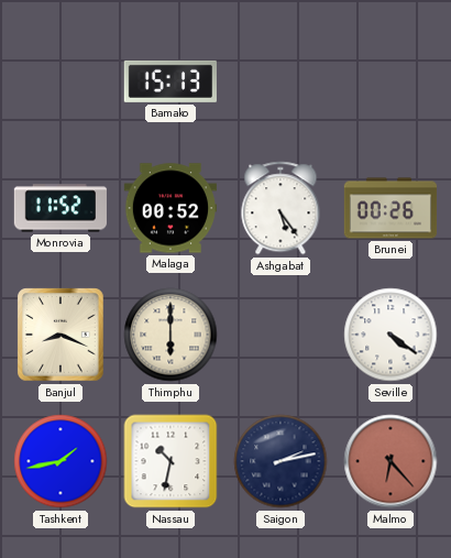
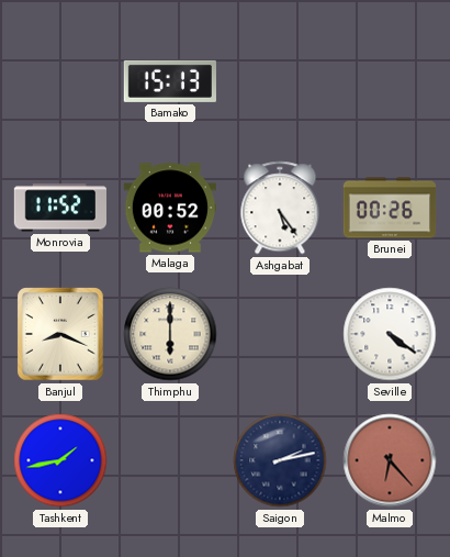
Nassau: 10:32 -> none
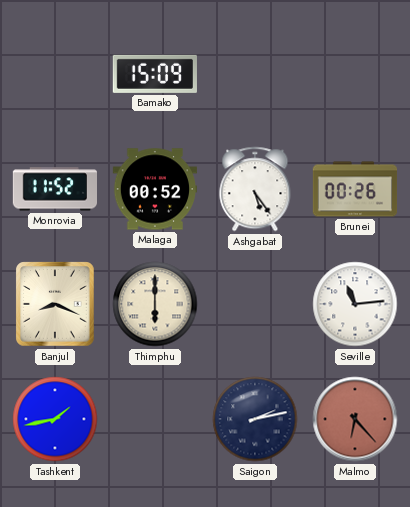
Bamako: 15:13 -> 15:09
Seville: 4:21 -> 11:14
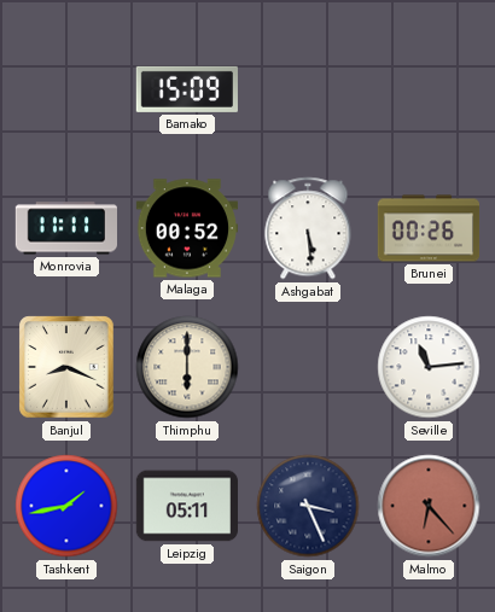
Monrovia: 11:52 -> 11:11
Ashgabat: 5:24 -> 5:29
Leipzig: none -> 05:11
Saigon: 2:13 -> 3:26
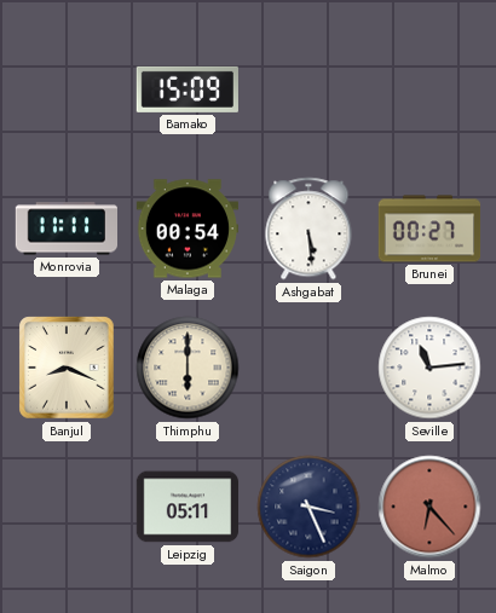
Malaga: 00:52 -> 00:54
Brunei: 00:26 -> 00:27
Tashkent: 1:43 -> none
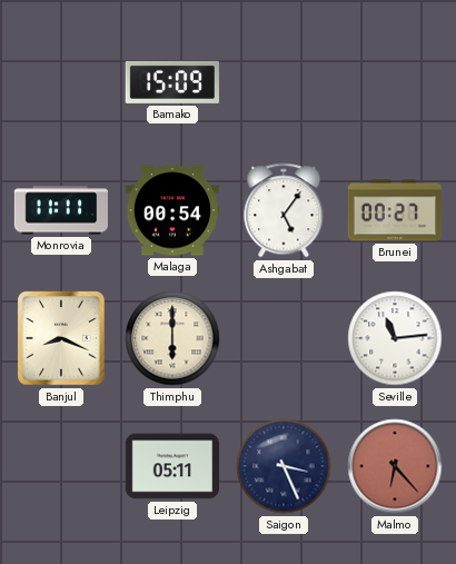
Ashgabat: 5:29 -> 5:06
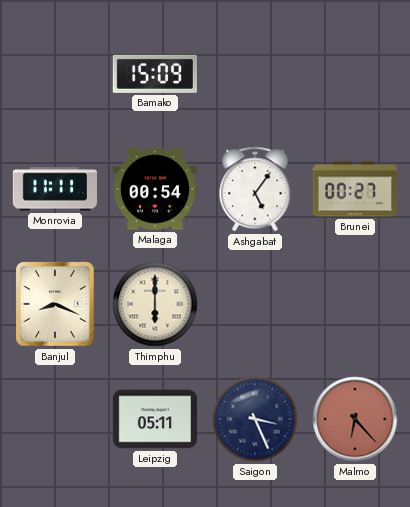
Seville: 11:14 -> none
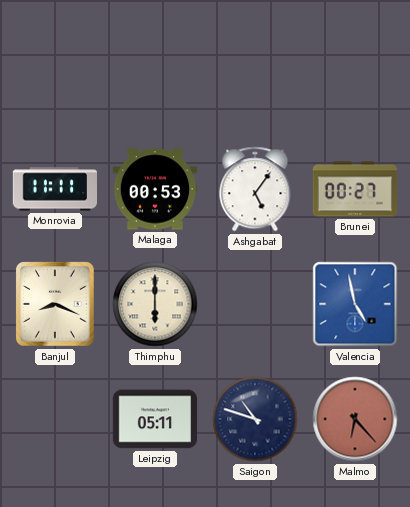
Bamako: 15:09 -> none
Malaga: 00:54 -> 00:53
Valencia: none -> 4:58
Saigon: 3:26 -> 10:48
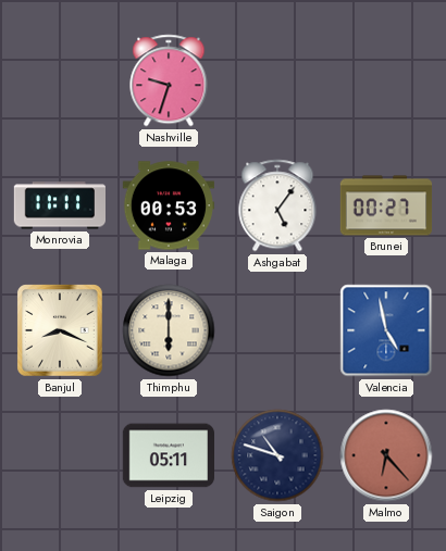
Nashville: none -> 9:33
